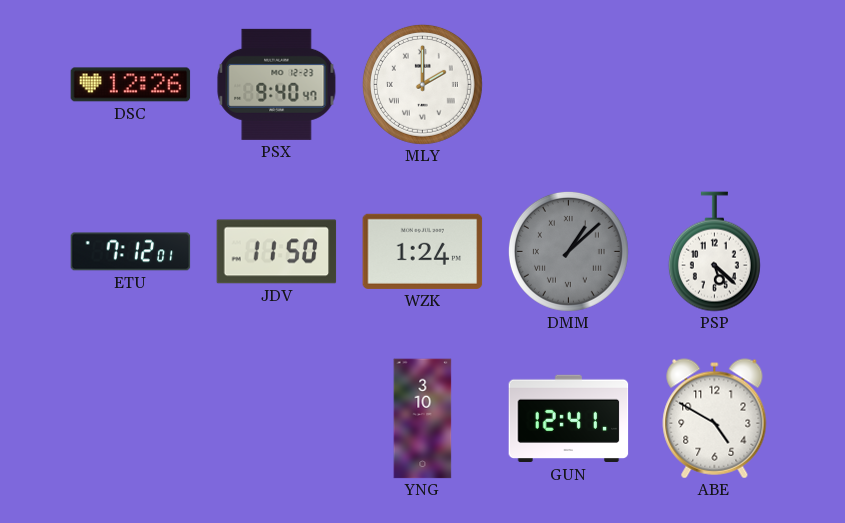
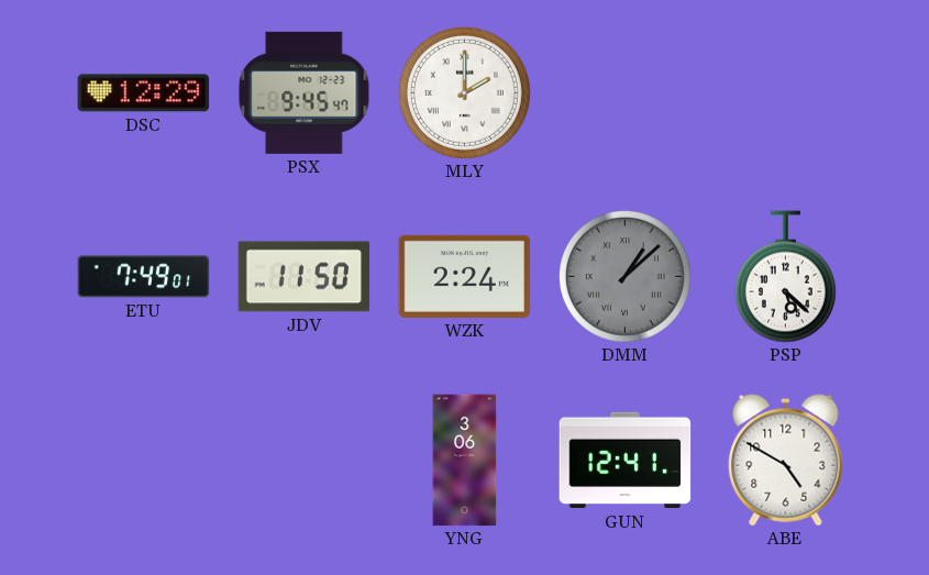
DSC: 12:26 -> 12:29
PSX: 9:40 -> 9:45
ETU: 7:12 -> 7:49
WZK: 1:24 -> 2:24
YNG: 3:10 -> 3:06
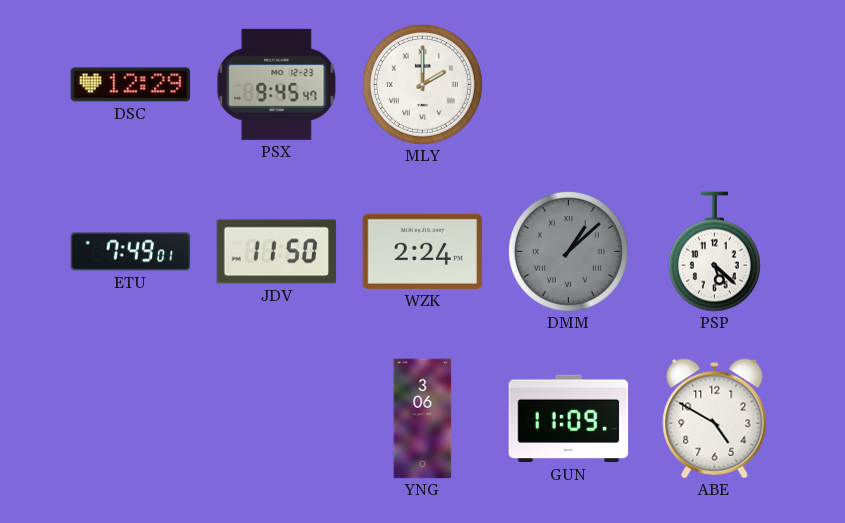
GUN: 12:41 -> 11:09
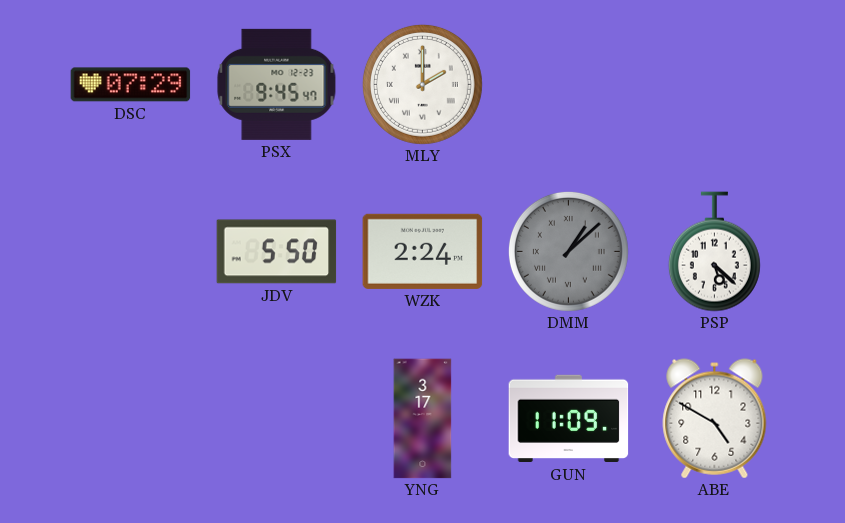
DSC: 12:29 -> 07:29
ETU: 7:49 -> none
JDV: 11:50 -> 5:50
YNG: 3:06 -> 3:17
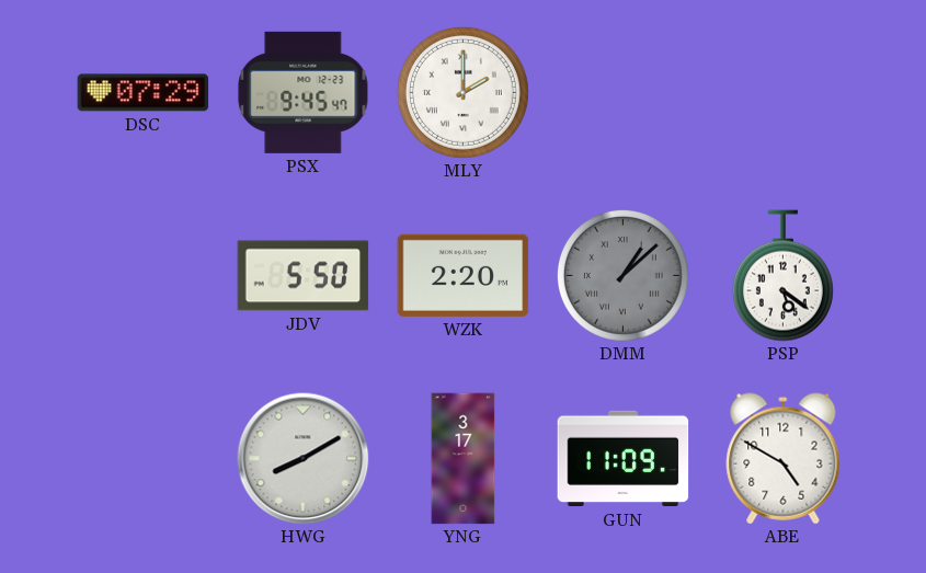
WZK: 2:24 -> 2:20
PSP: 5:22 -> 5:21
HWG: none -> 8:10
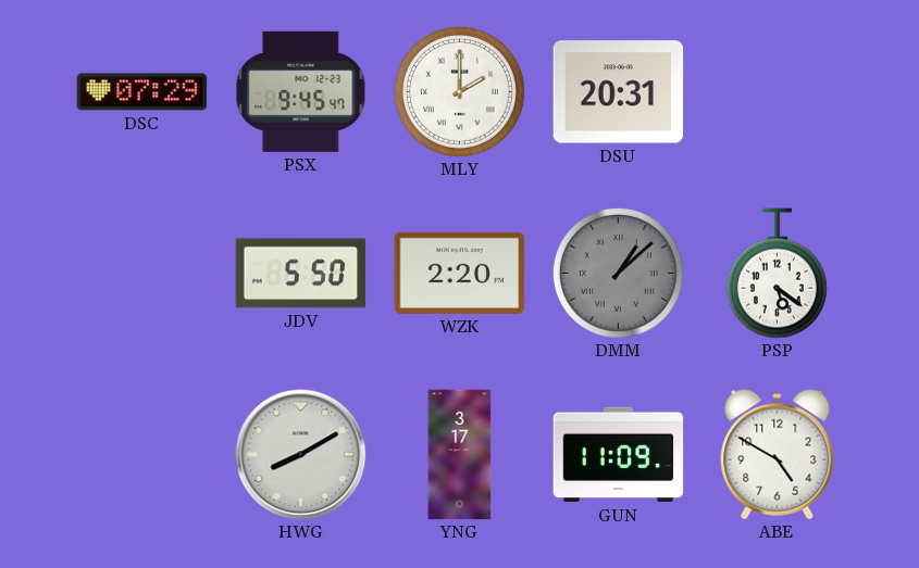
DSU: none -> 20:31
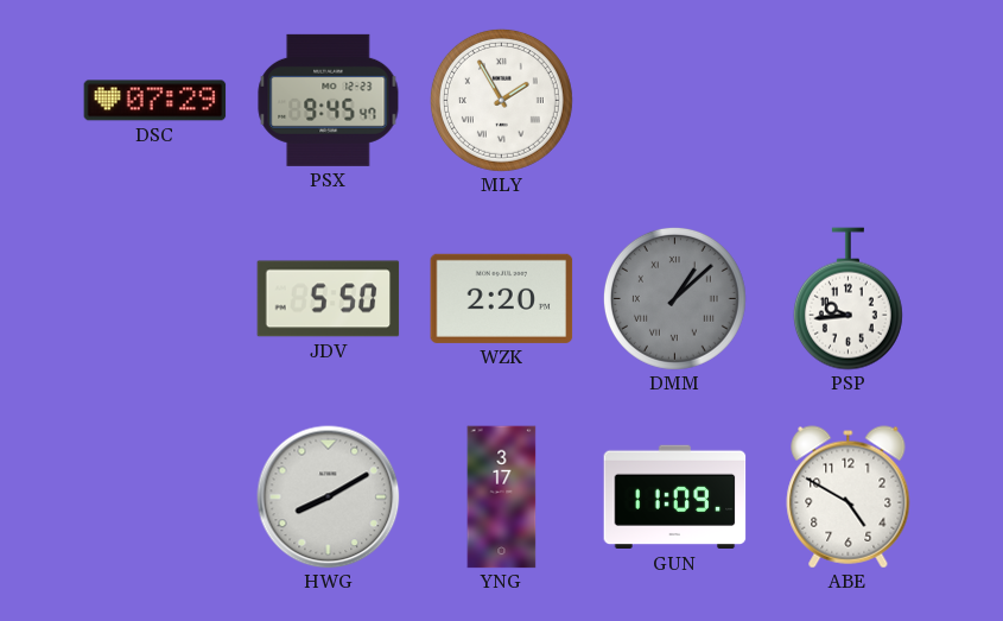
MLY: 2:00 -> 1:55
DSU: 20:31 -> none
PSP: 5:21 -> 9:44
